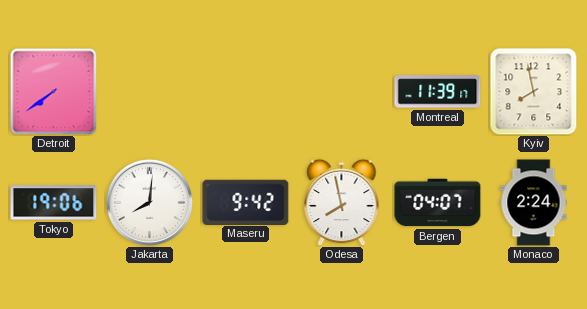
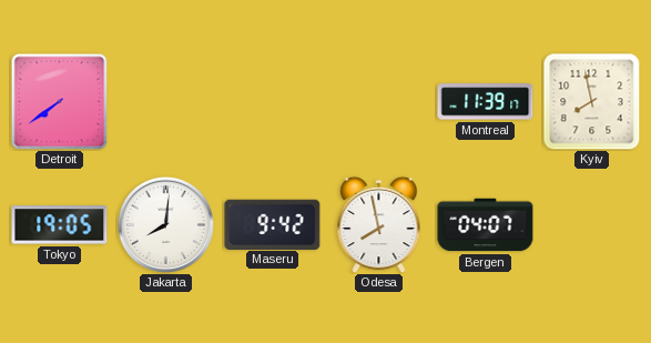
Tokyo: 19:06 -> 19:05
Monaco: 2:24 -> none
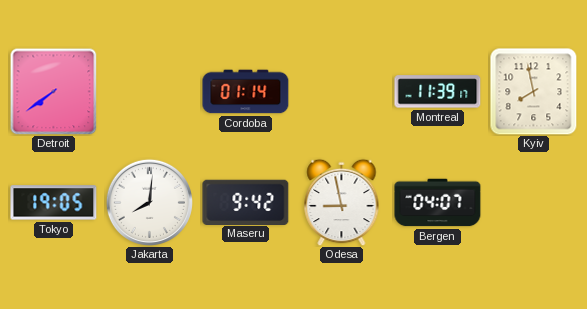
Cordoba: none -> 01:14
Odesa: 7:58 -> 8:58
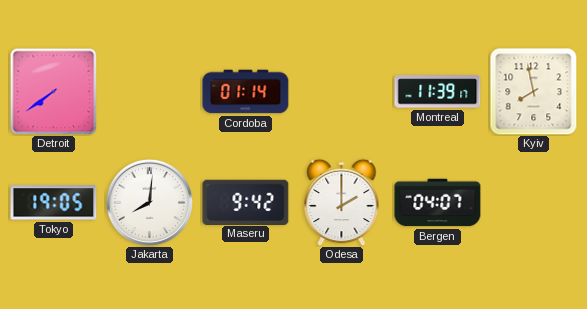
Odesa: 8:58 -> 2:00
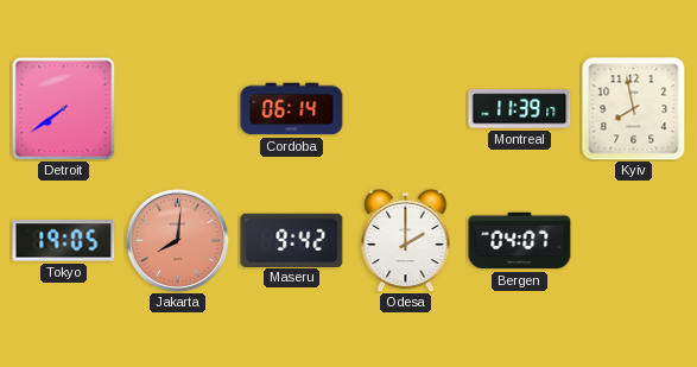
Cordoba: 01:14 -> 06:14
Jakarta dial: white -> salmon
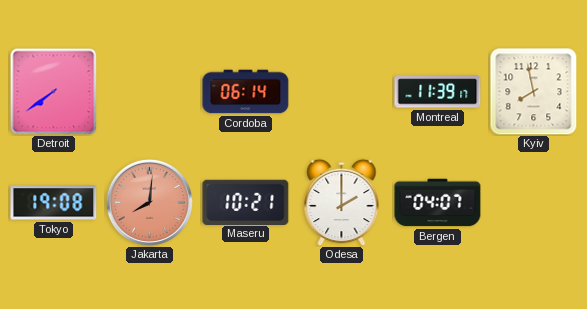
Tokyo: 19:05 -> 19:08
Maseru: 9:42 -> 10:21
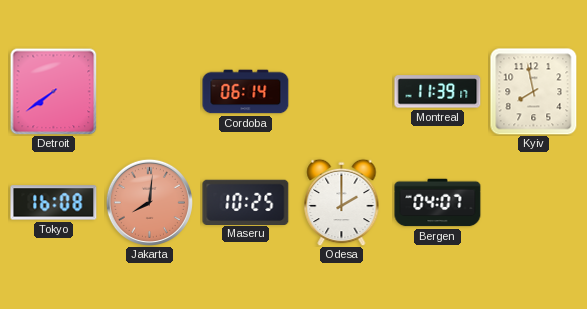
Tokyo: 19:08 -> 16:08
Maseru: 10:21 -> 10:25
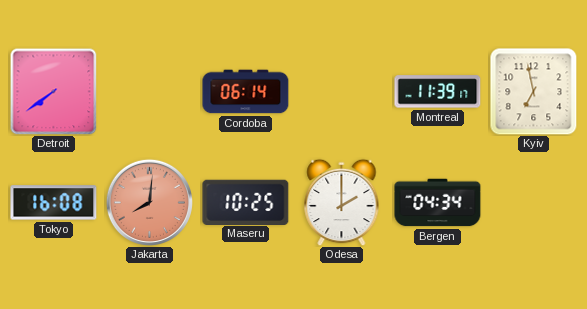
Kyiv: 7:58 -> 6:58
Bergen: 04:07 -> 04:34
